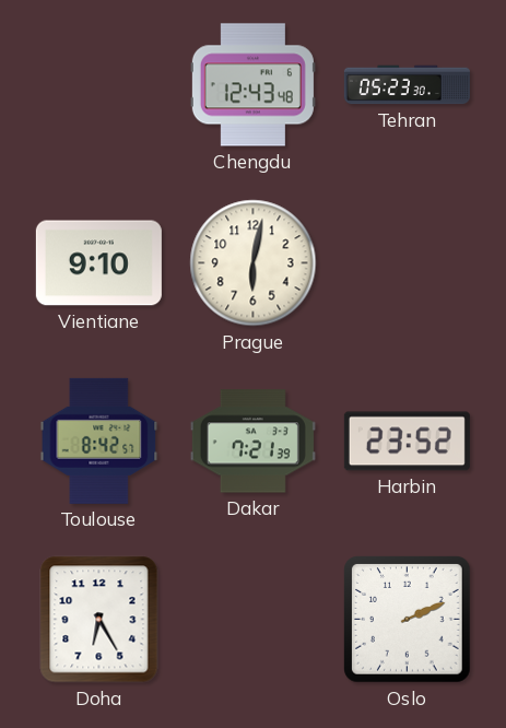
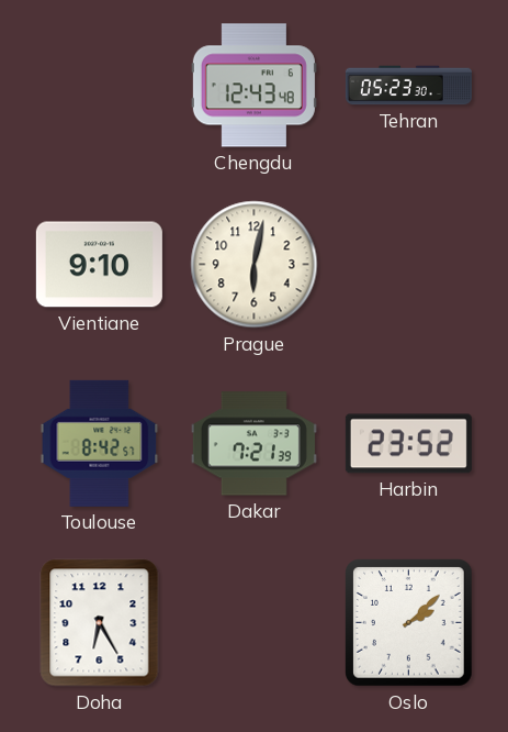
Oslo: 2:11 -> 2:08
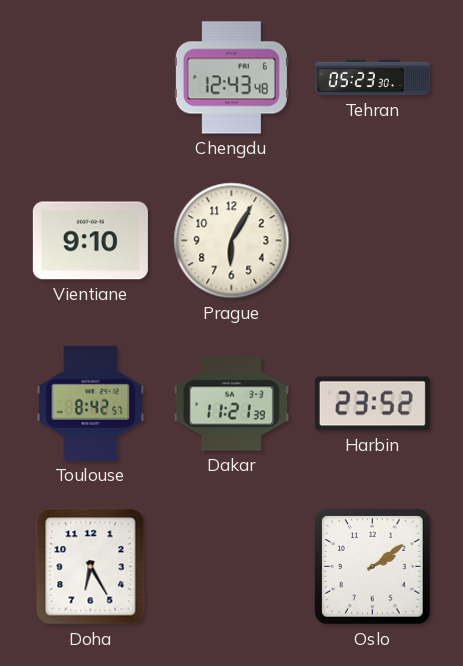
Prague: 6:02 -> 6:05
Dakar: 7:21 -> 11:21
Oslo: 2:08 -> 2:09
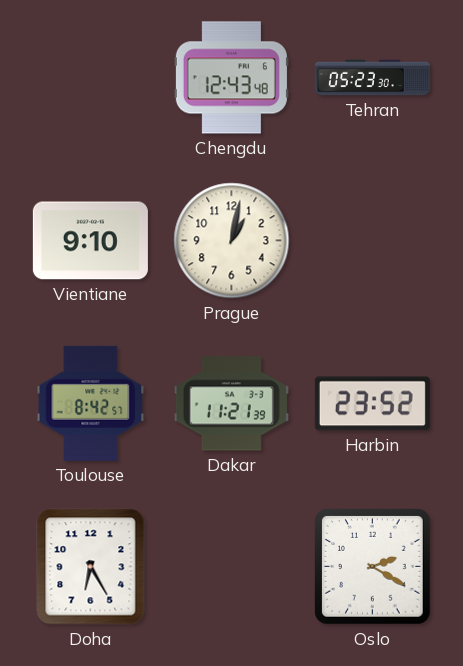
Prague: 6:05 -> 1:02
Oslo: 2:09 -> 2:20
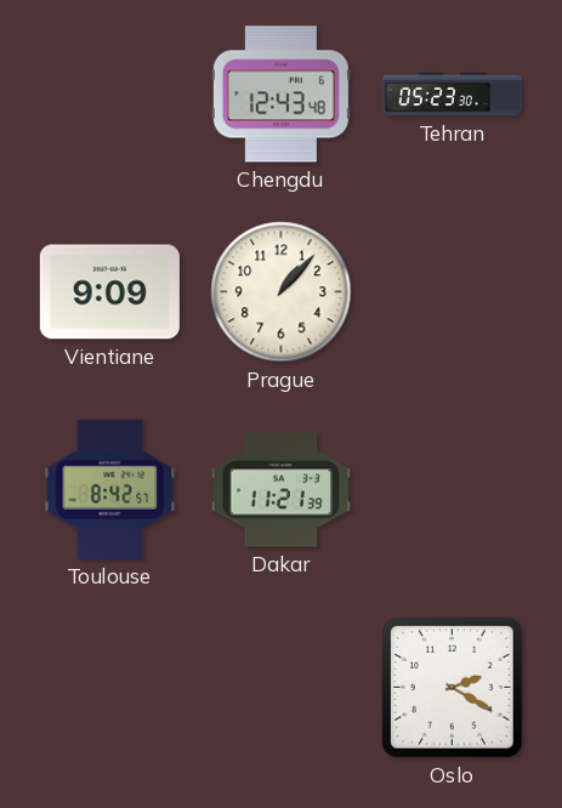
Vientiane: 9:10 -> 9:09
Prague: 1:02 -> 1:07
Harbin: 23:52 -> none
Doha: 6:25 -> none
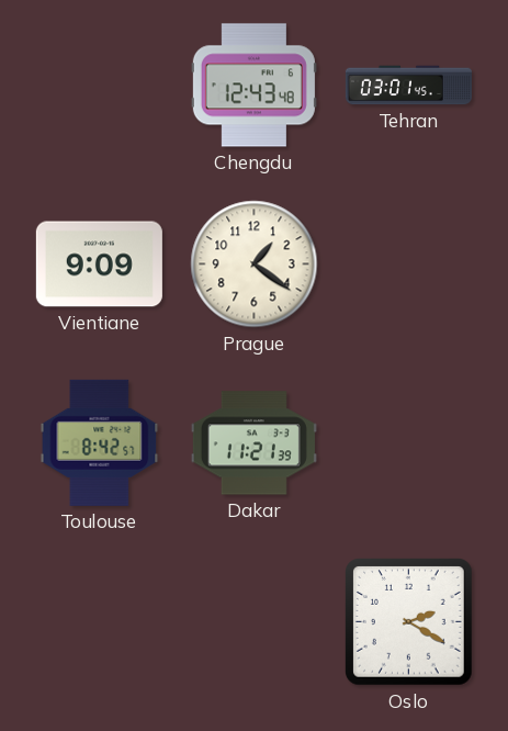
Tehran: 05:23 -> 03:01
Prague: 1:07 -> 1:21
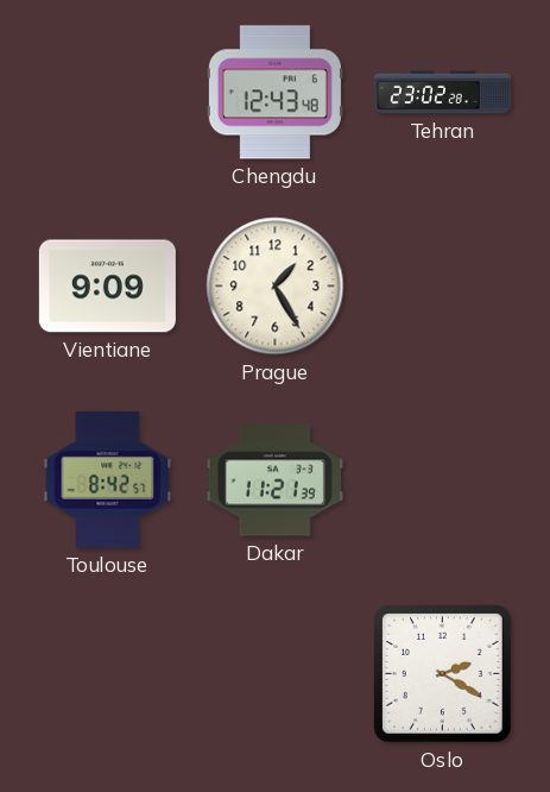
Tehran: 03:01 -> 23:02
Prague: 1:21 -> 1:25
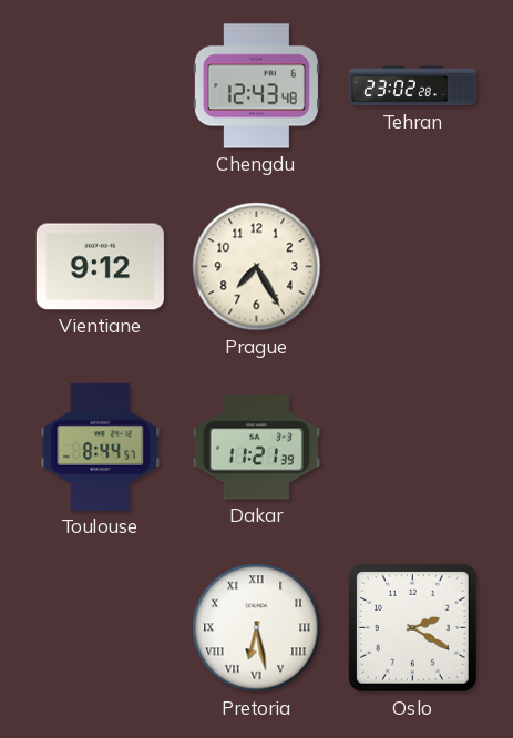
Vientiane: 9:09 -> 9:12
Prague: 1:25 -> 7:25
Toulouse: 8:42 -> 8:44
Pretoria: none -> 6:28
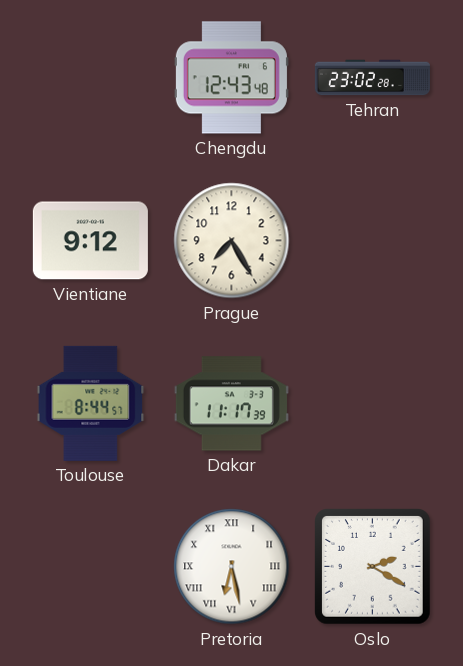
Dakar: 11:21 -> 11:17
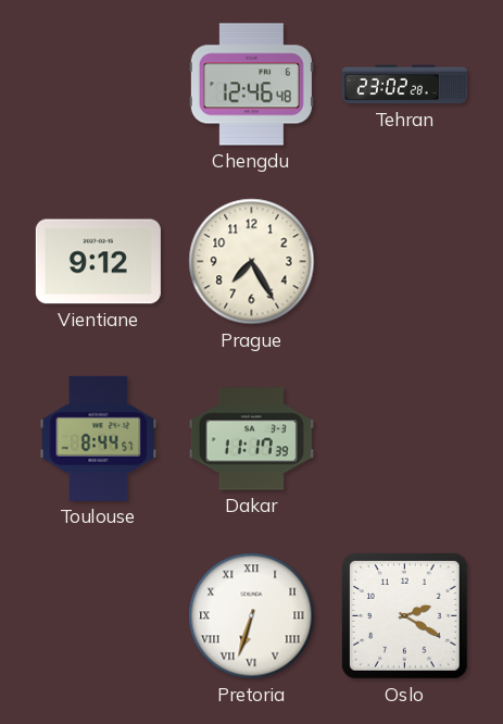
Chengdu: 12:43 -> 12:46
Pretoria: 6:28 -> 6:33
